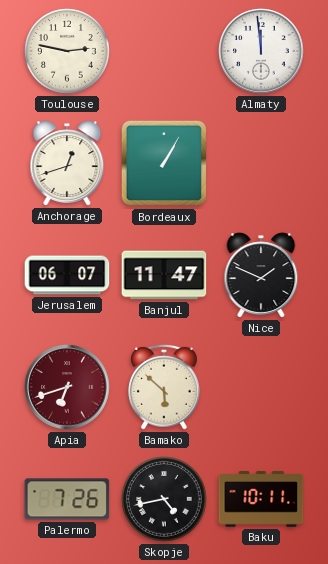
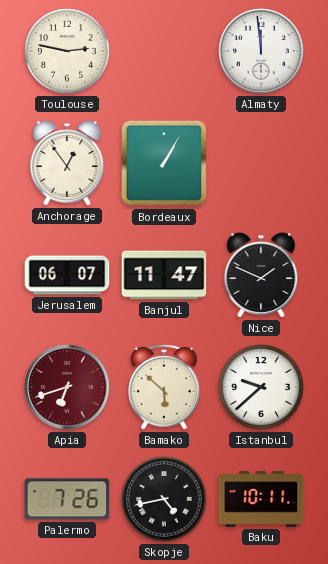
Anchorage: 12:42 -> 12:54
Istanbul: none -> 9:38
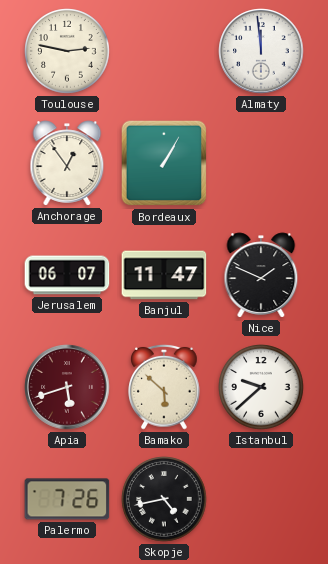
Apia: 6:42 -> 5:42
Baku: 10:11 -> none
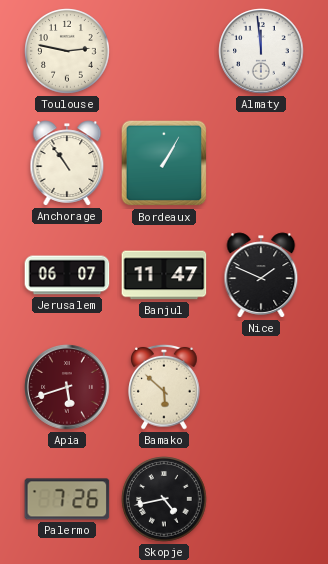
Anchorage: 12:54 -> 10:54
Istanbul: 9:38 -> none
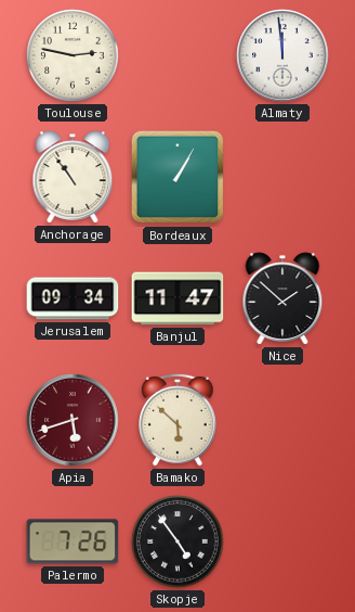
Jerusalem: 06:07 -> 09:34
Nice: 1:49 -> 1:52
Skopje: 4:43 -> 4:54
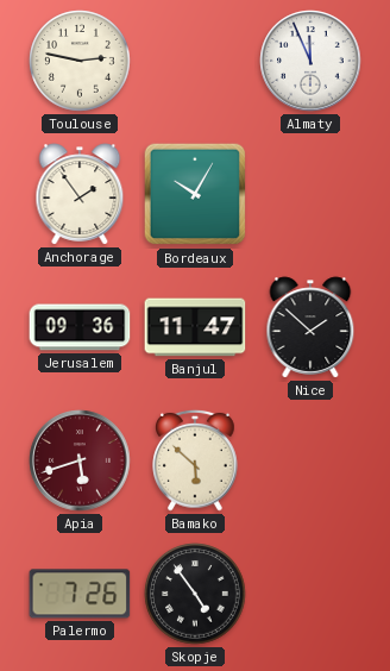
Almaty: 11:59 -> 11:56
Anchorage: 10:54 -> 1:54
Bordeaux: 1:05 -> 10:05
Jerusalem: 09:34 -> 09:36
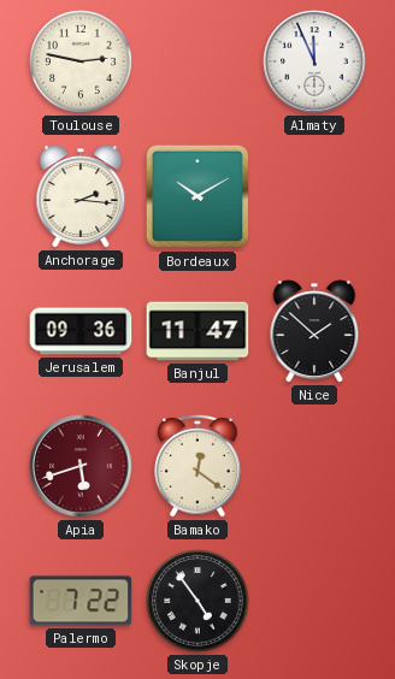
Anchorage: 1:54 -> 2:16
Bordeaux: 10:05 -> 10:10
Bamako: 5:52 -> 12:21
Palermo: 7:26 -> 7:22
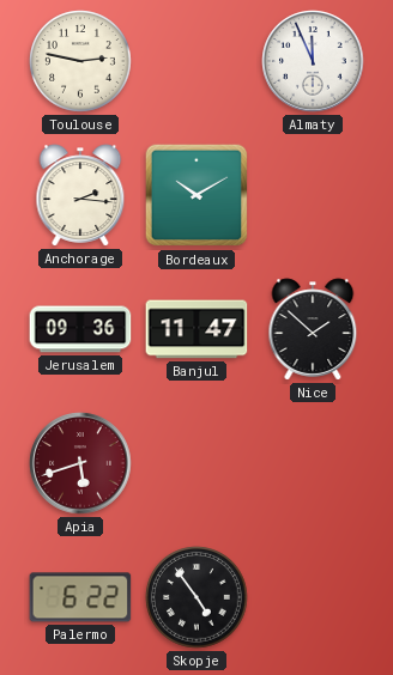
Bamako: 12:21 -> none
Palermo: 7:22 -> 6:22
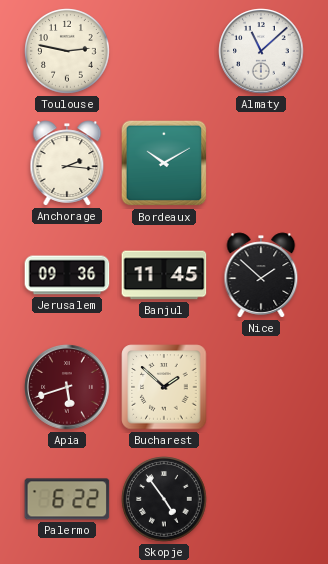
Almaty: 11:56 -> 11:08
Banjul: 11:47 -> 11:45
Bucharest: none -> 1:52
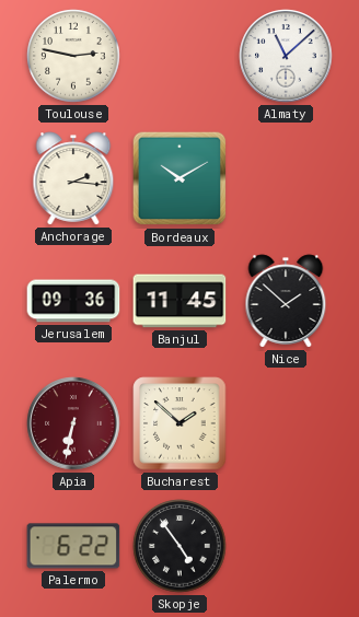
Apia: 5:42 -> 6:32
